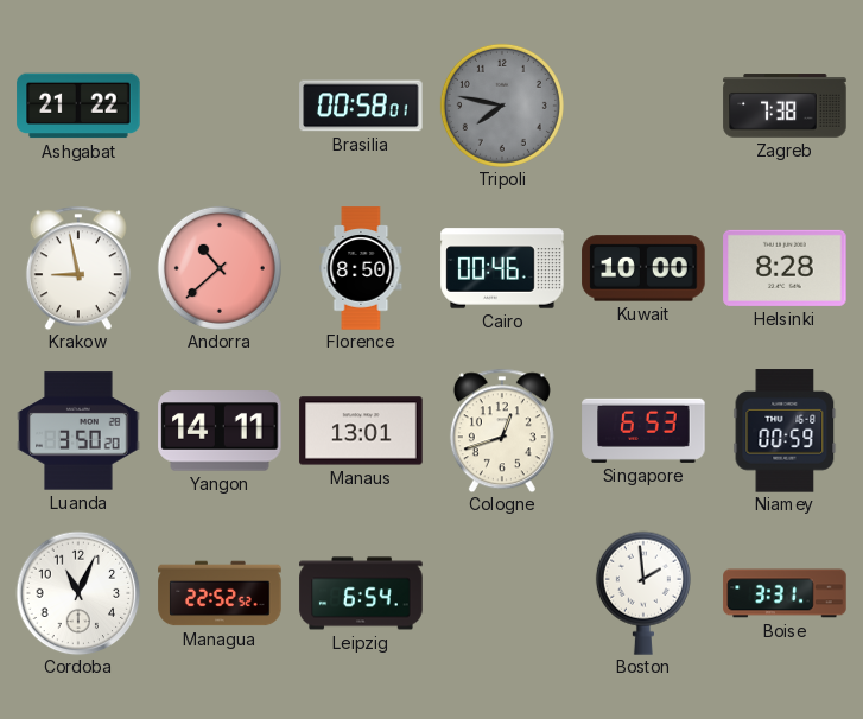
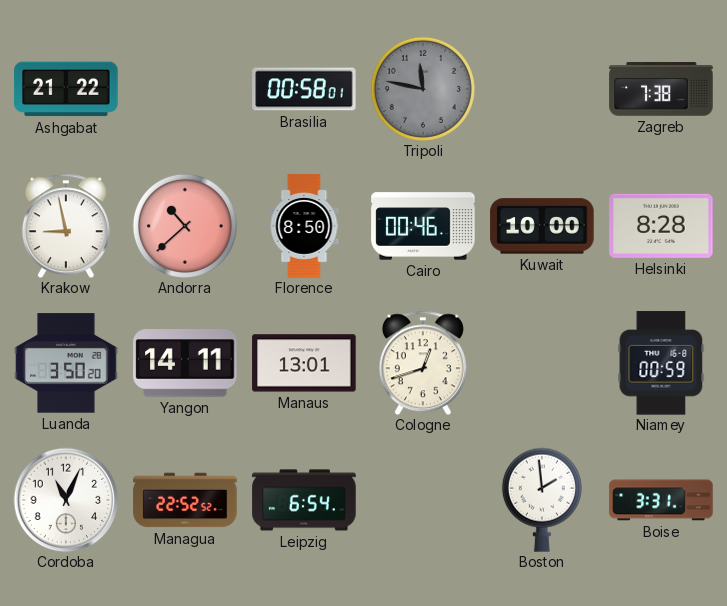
Tripoli: 7:47 -> 11:47
Singapore: 6:53 -> none
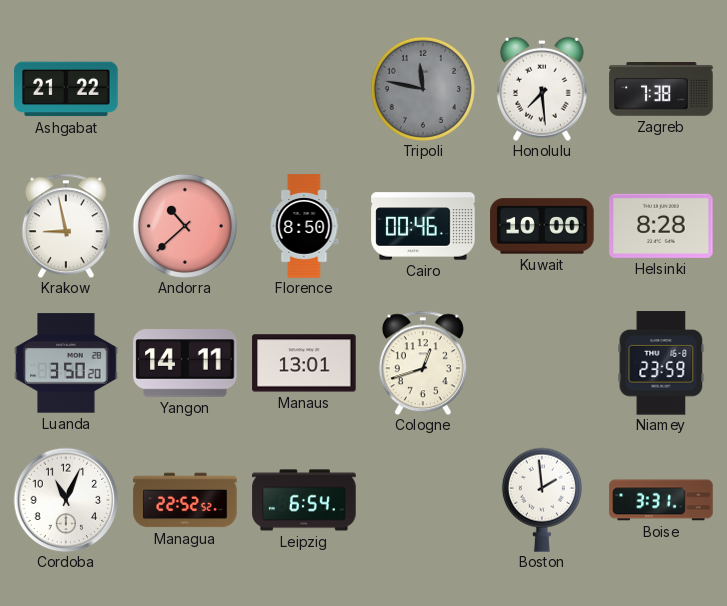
Brasilia: 00:58 -> none
Honolulu: none -> 7:29
Niamey: 00:59 -> 23:59
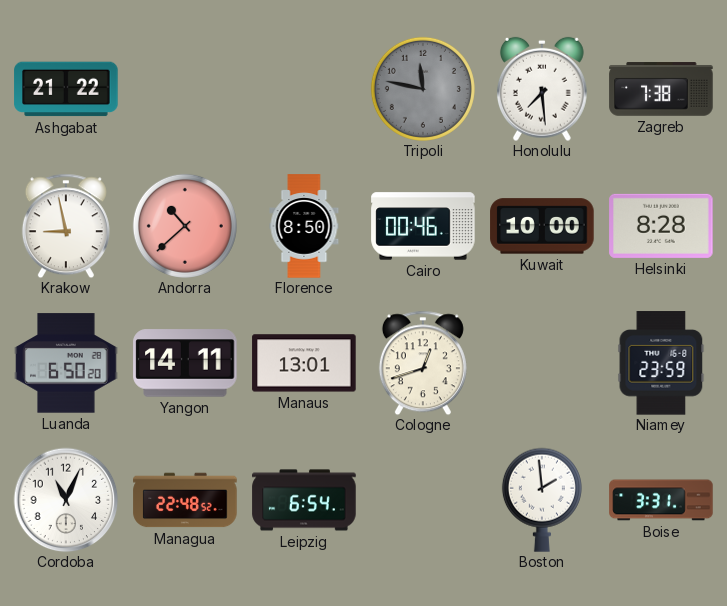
Luanda: 3:50 -> 6:50
Managua: 22:52 -> 22:48
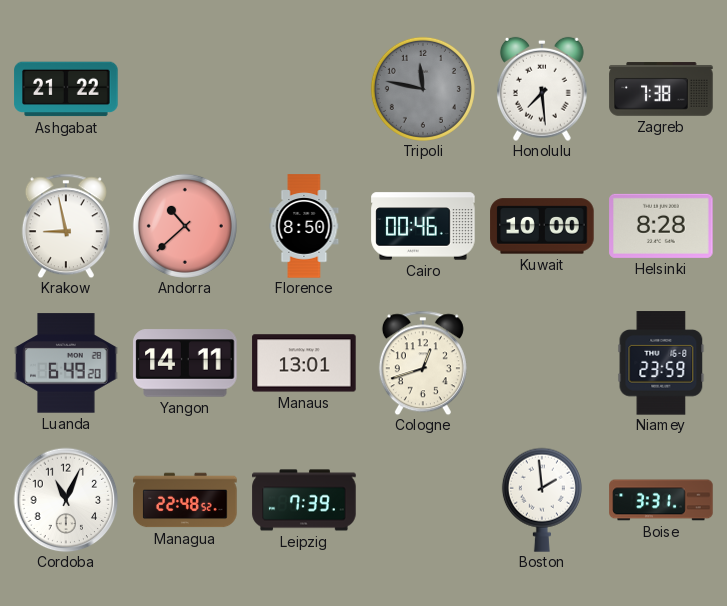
Luanda: 6:50 -> 6:49
Leipzig: 6:54 -> 7:39
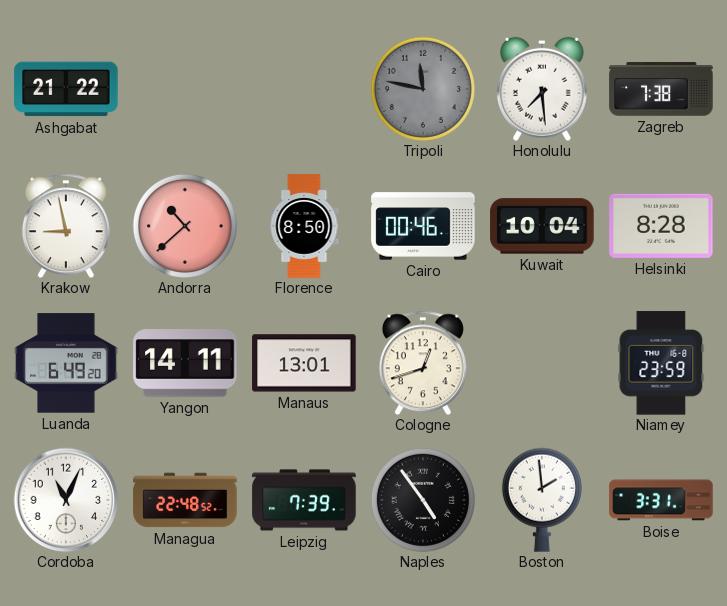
Kuwait: 10:00 -> 10:04
Naples: none -> 4:54
